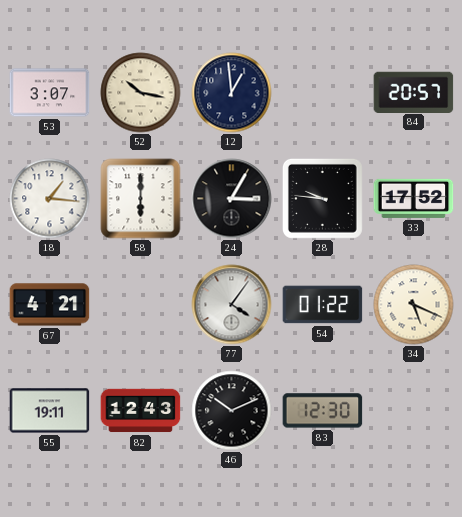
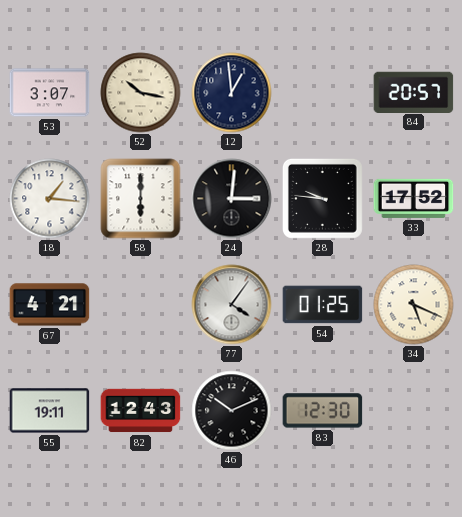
24: 3:05 -> 3:01
54: 01:22 -> 01:25
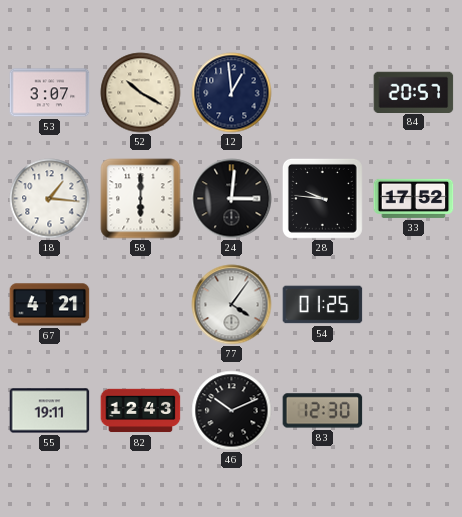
52: 10:17 -> 10:20
34: 5:19 -> none
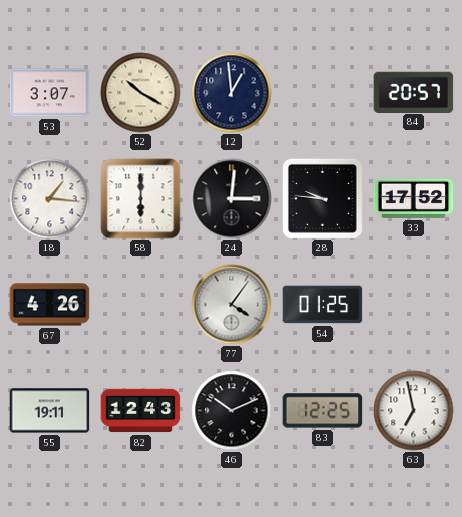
67: 4:21 -> 4:26
83: 12:30 -> 12:25
63: none -> 6:58
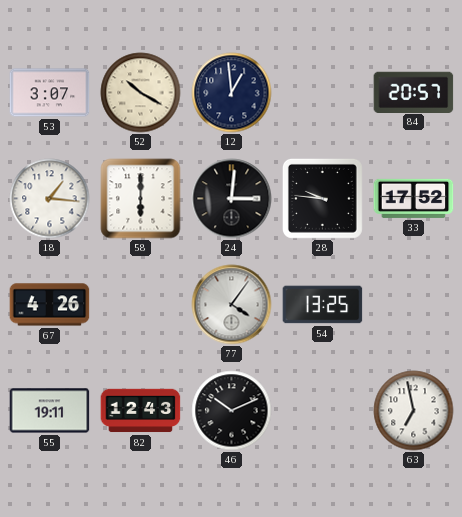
54: 01:25 -> 13:25
83: 12:25 -> none
